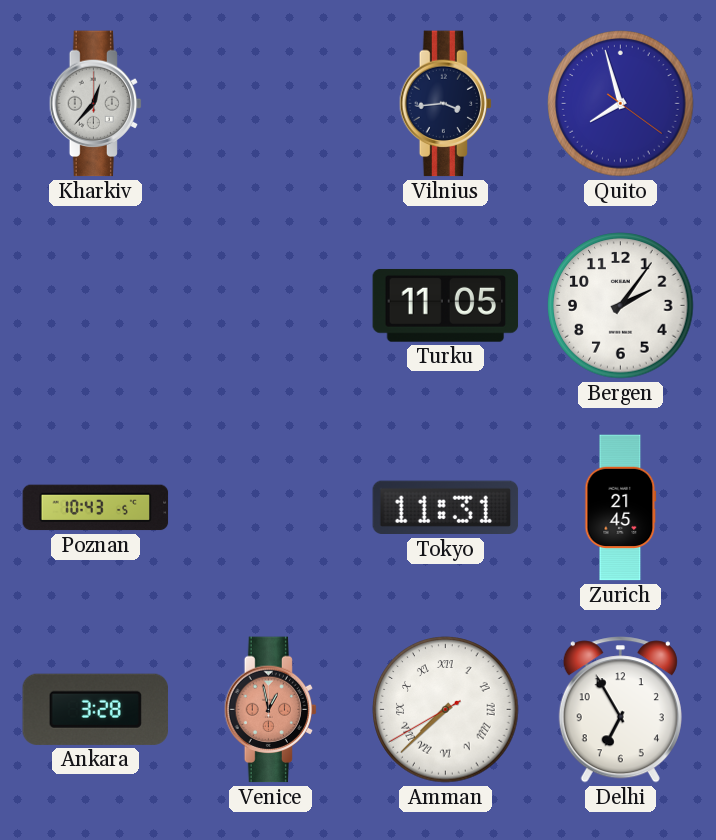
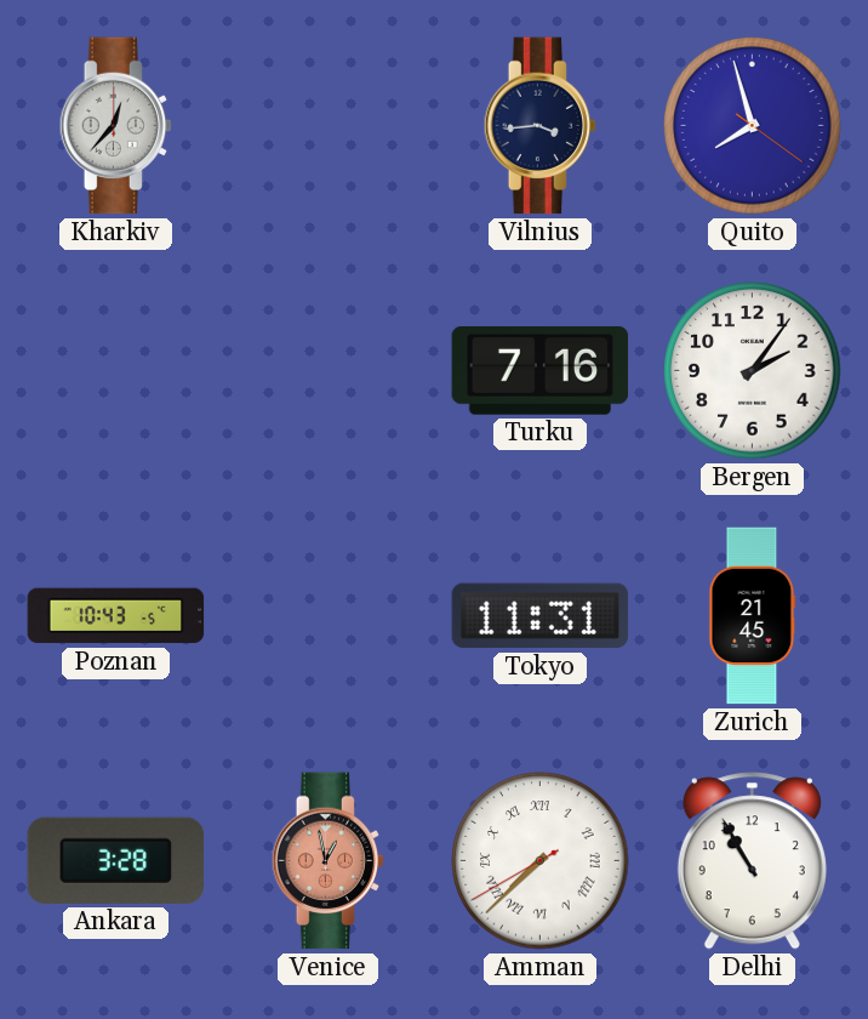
Turku: 11:05 -> 7:16
Delhi: 6:55 -> 10:55
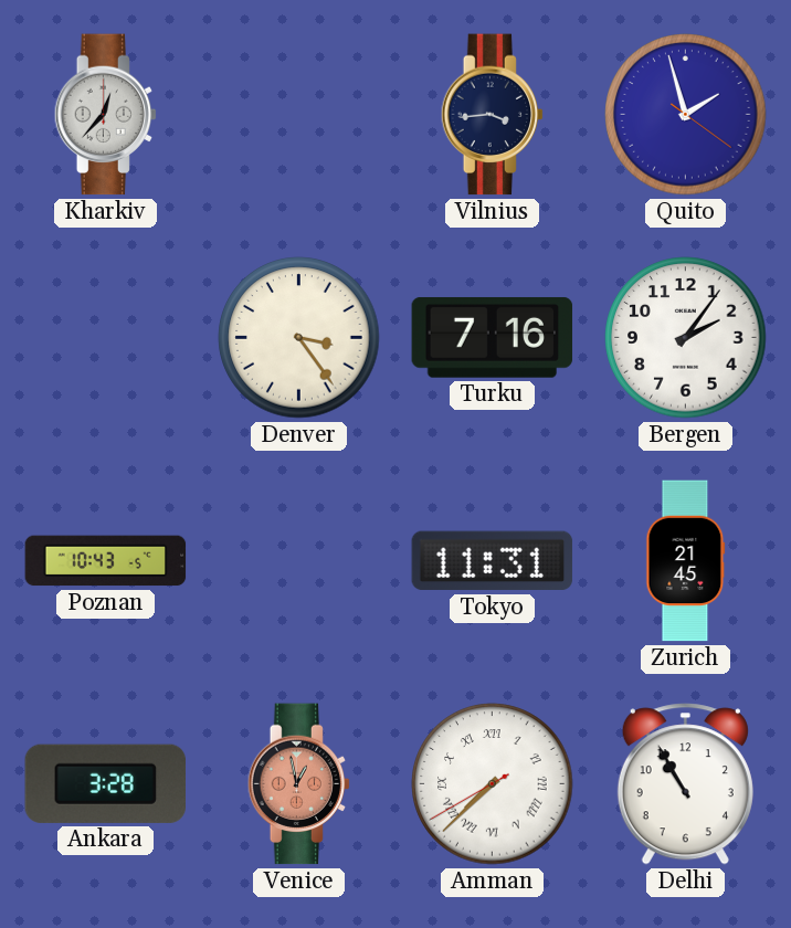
Quito: 7:57 -> 1:57
Denver: none -> 3:24
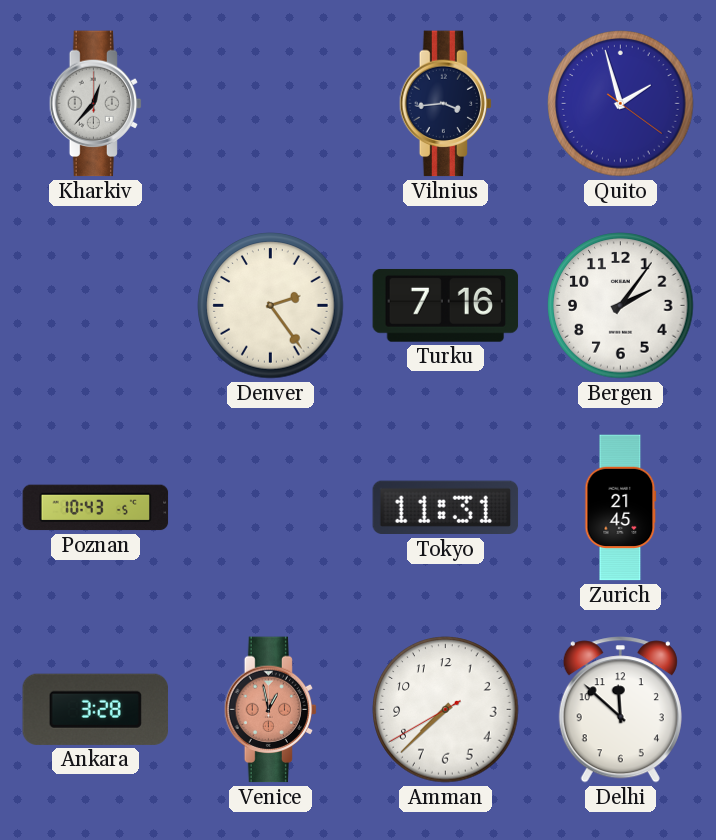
Denver: 3:24 -> 2:24
Amman numerals: Roman -> Arabic
Delhi: 10:55 -> 11:52
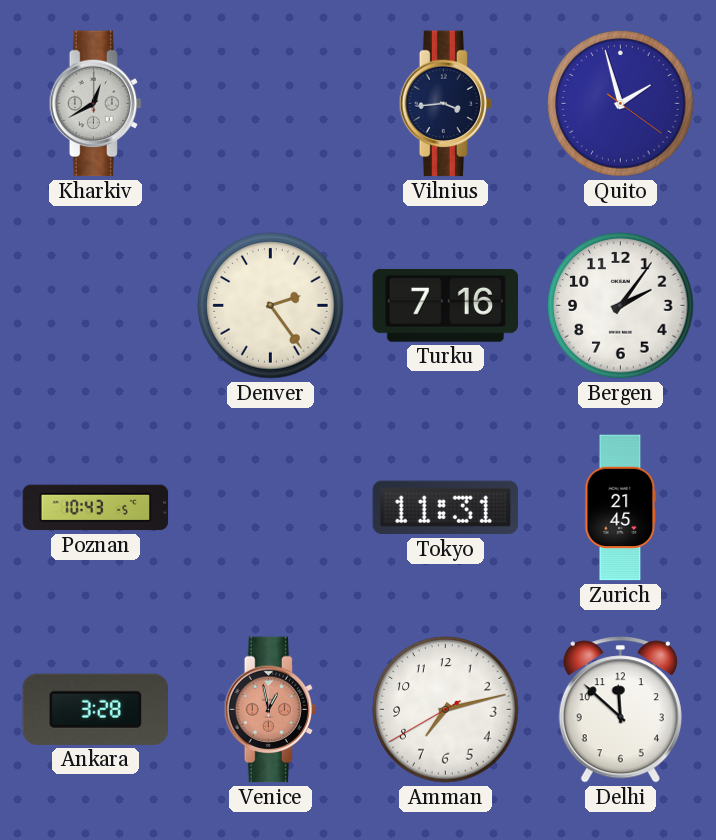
Kharkiv: 12:37 -> 12:40
Amman: 7:37 -> 7:12
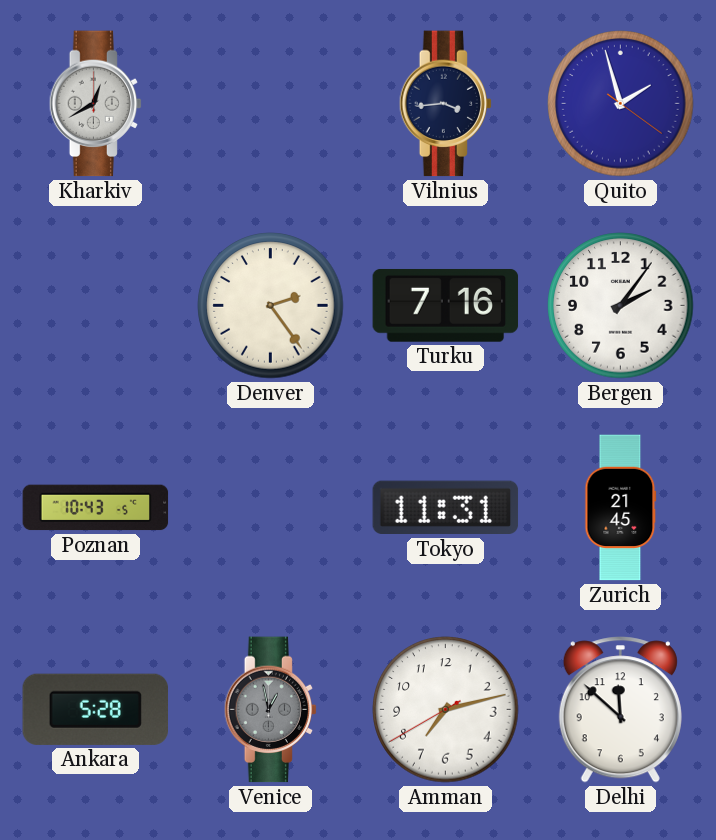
Ankara: 3:28 -> 5:28
Venice dial: salmon -> grey
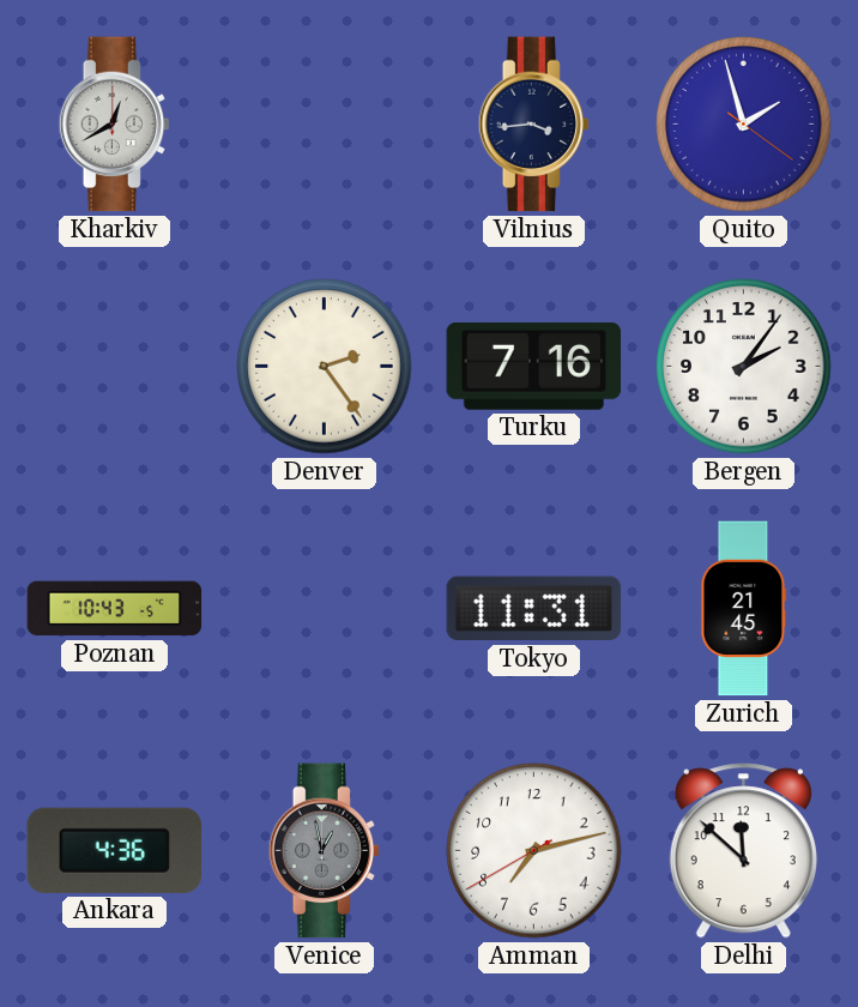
Ankara: 5:28 -> 4:36
